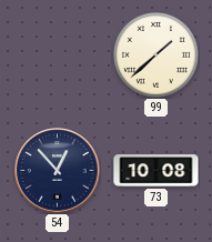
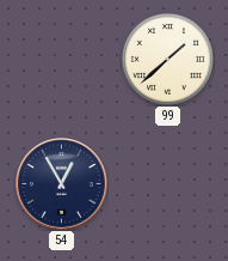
54: 12:53 -> 12:55
73: 10:08 -> none
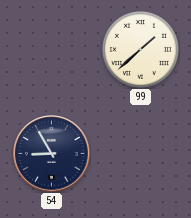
54: 12:55 -> 8:55
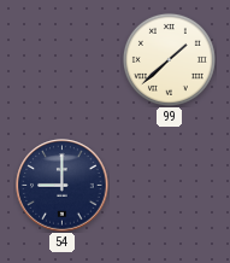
54: 8:55 -> 9:00
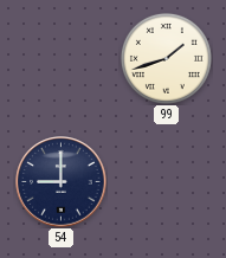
99: 1:38 -> 1:42
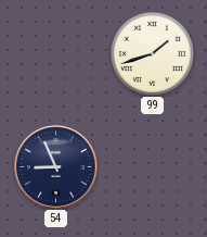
54: 9:00 -> 8:56
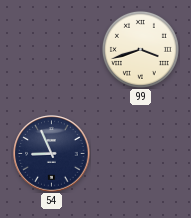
99: 1:42 -> 3:42
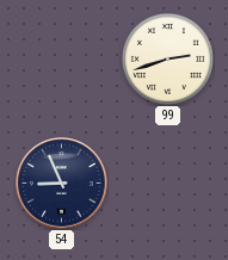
99: 3:42 -> 2:42
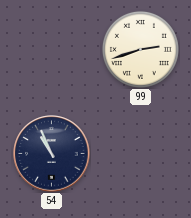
54: 8:56 -> 10:56
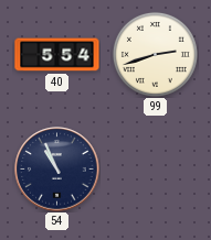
40: none -> 5:54
